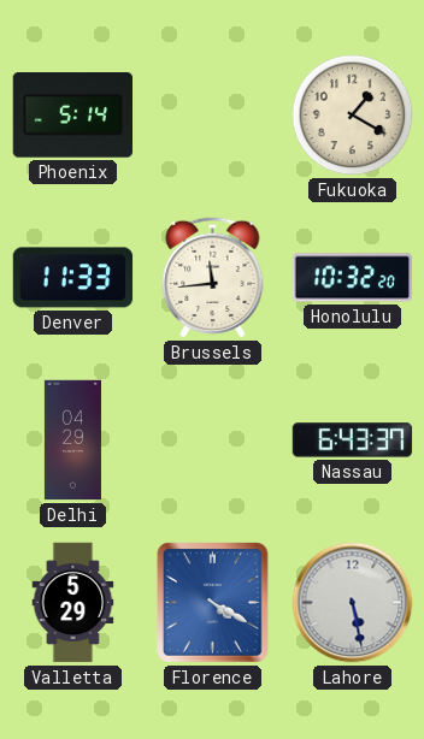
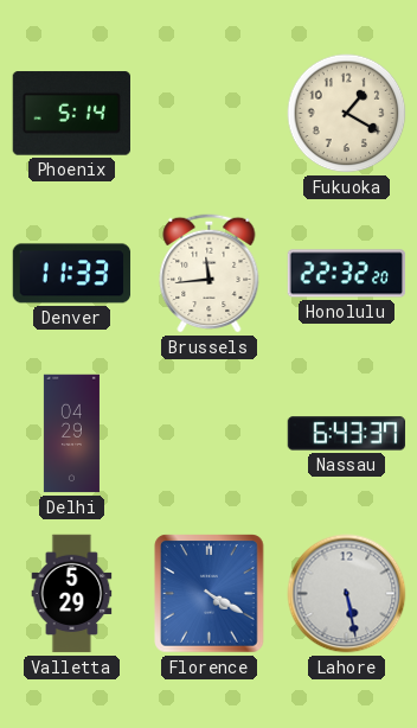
Honolulu: 10:32 -> 22:32
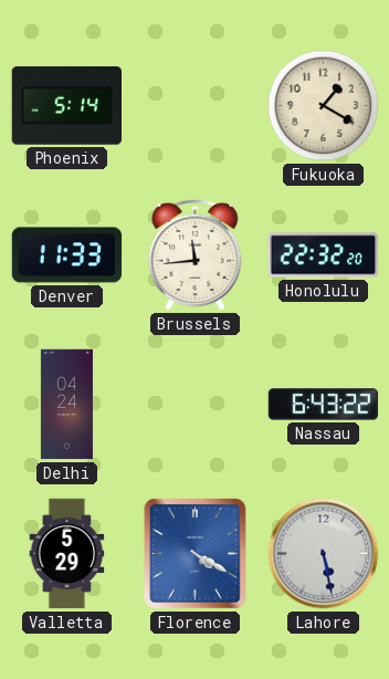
Delhi: 04:29 -> 04:24
Nassau: 6:43:37 -> 6:43:22
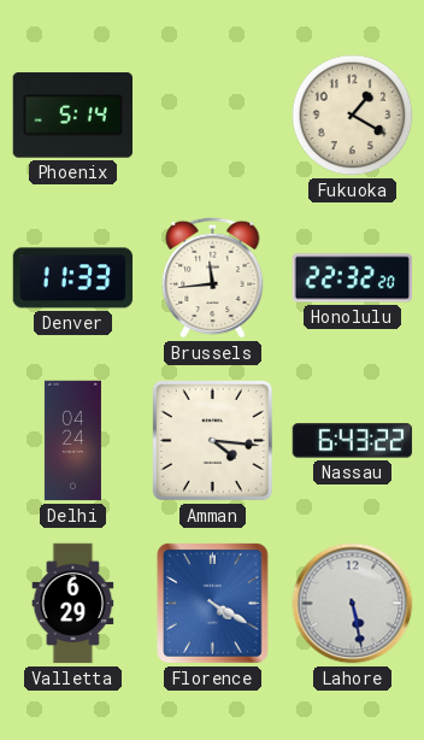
Amman: none -> 4:16
Valletta: 5:29 -> 6:29
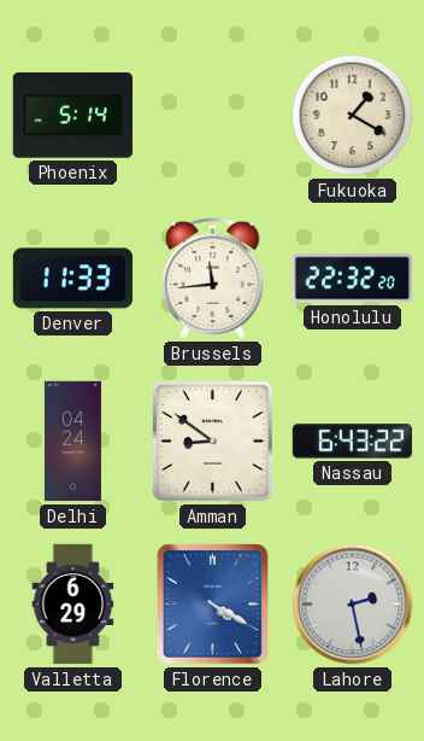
Amman: 4:16 -> 8:51
Lahore: 5:28 -> 2:28
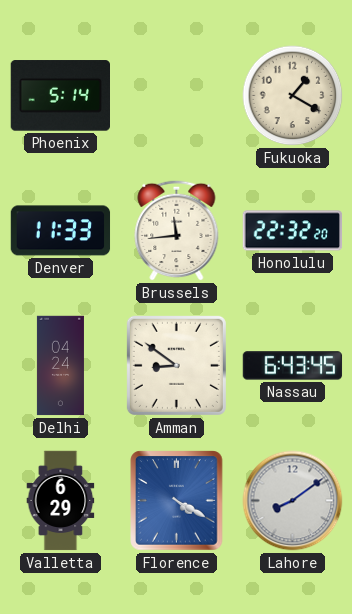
Nassau: 6:43:22 -> 6:43:45
Lahore: 2:28 -> 8:09
